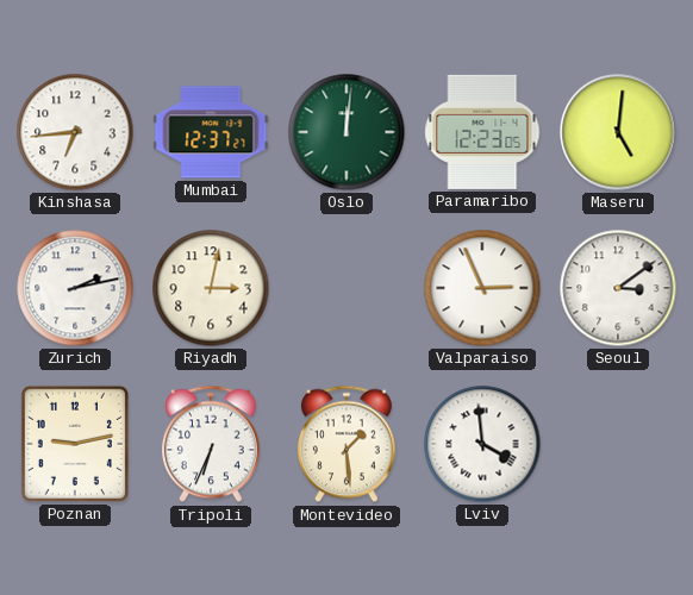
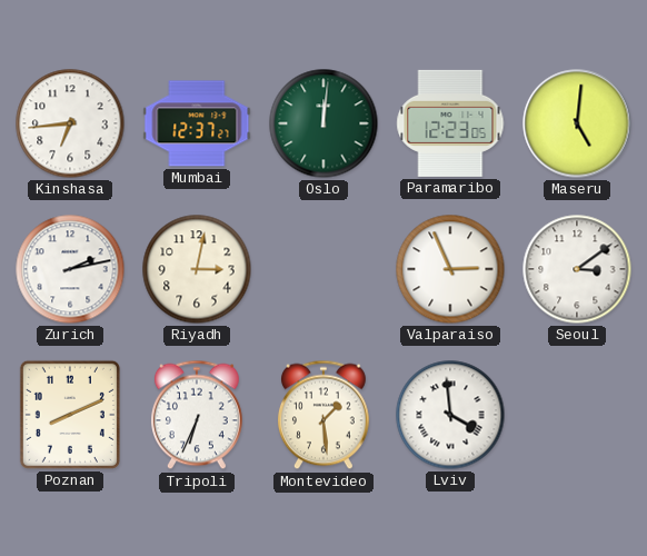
Poznan: 9:13 -> 8:11
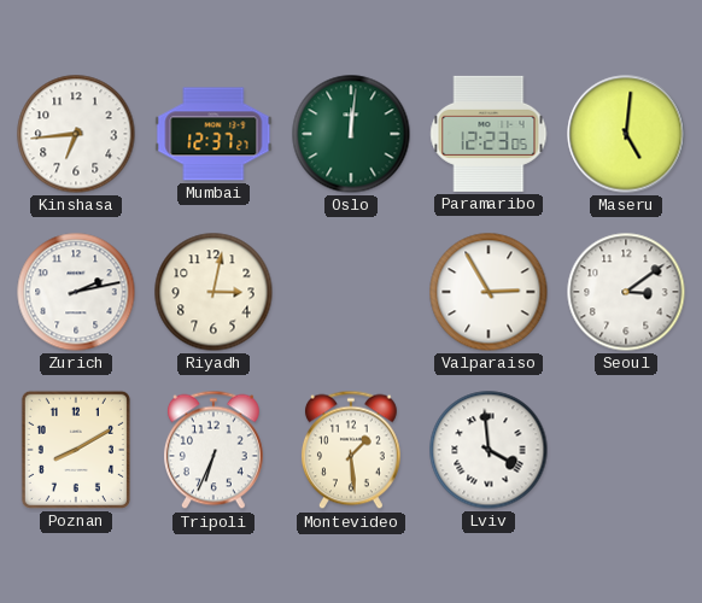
Valparaiso: 2:56 -> 2:55
Poznan: 8:11 -> 8:10
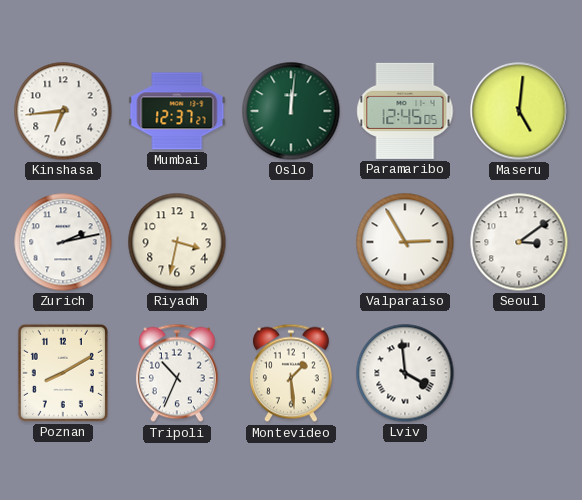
Paramaribo: 12:23 -> 12:45
Riyadh: 3:02 -> 3:32
Tripoli: 6:34 -> 10:34
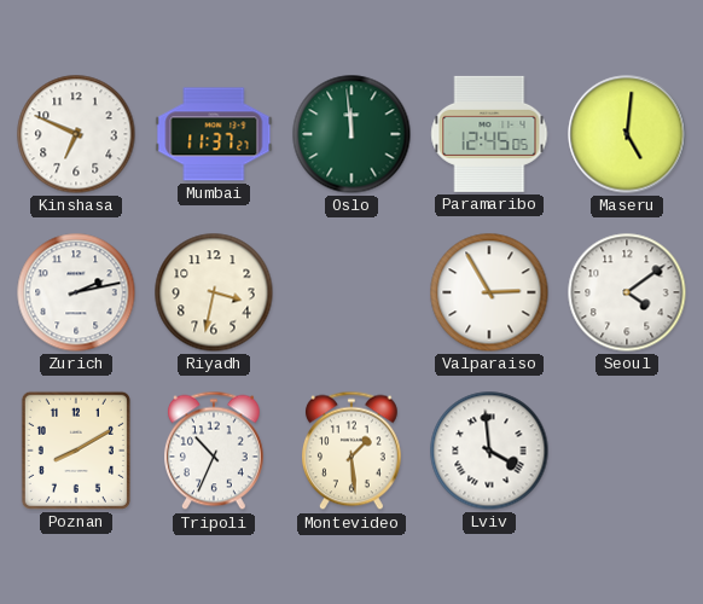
Kinshasa: 6:44 -> 6:49
Mumbai: 12:37 -> 11:37
Oslo: 12:01 -> 11:59
Seoul: 3:09 -> 4:09
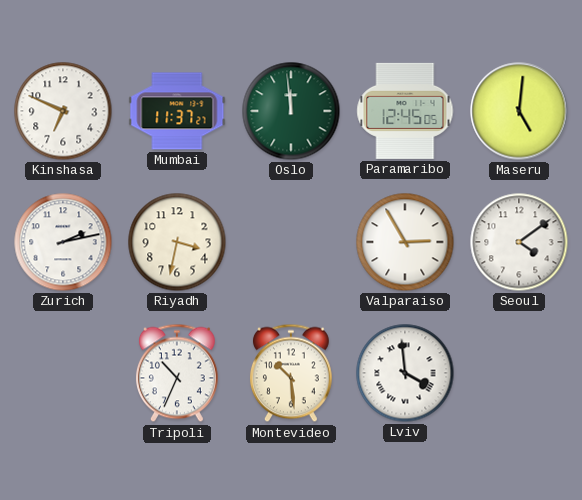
Poznan: 8:10 -> none
Montevideo: 1:29 -> 10:29
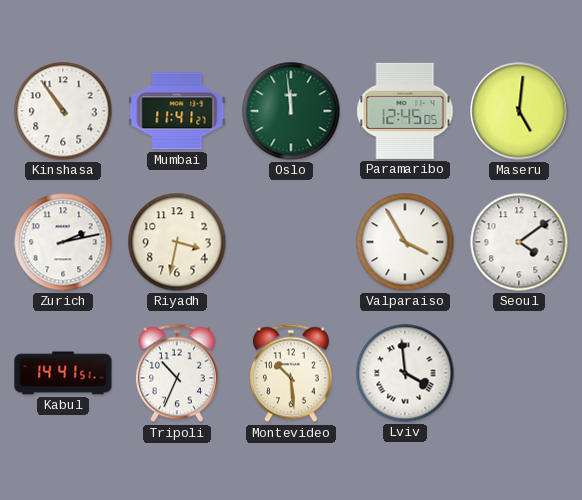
Kinshasa: 6:49 -> 10:54
Mumbai: 11:37 -> 11:41
Valparaiso: 2:55 -> 3:55
Kabul: none -> 14:41
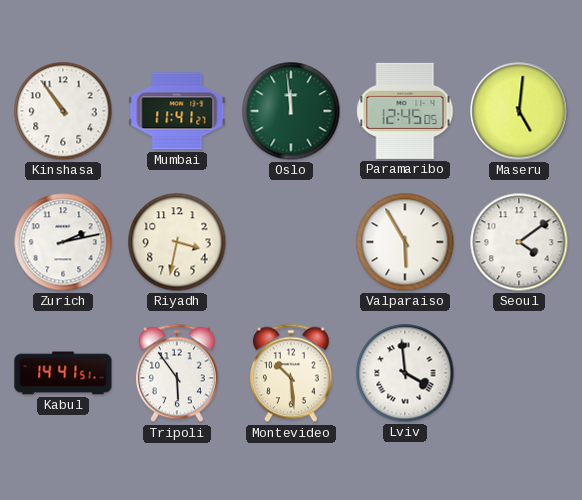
Valparaiso: 3:55 -> 5:55
Tripoli: 10:34 -> 5:54
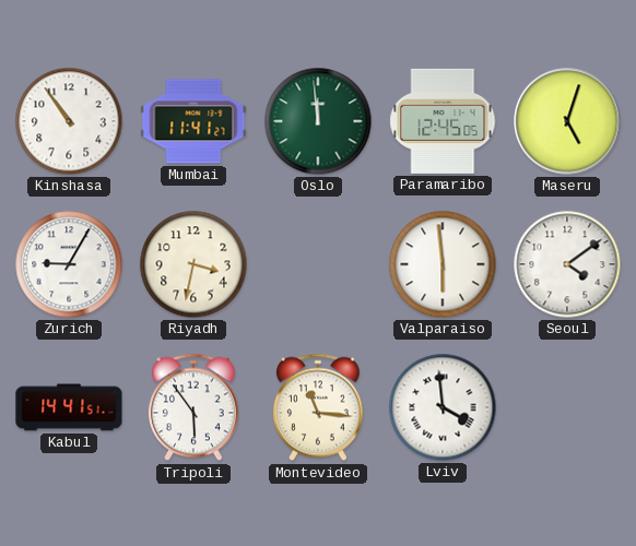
Maseru: 5:01 -> 5:03
Zurich: 2:13 -> 9:05
Valparaiso: 5:55 -> 5:59
Montevideo: 10:29 -> 11:16
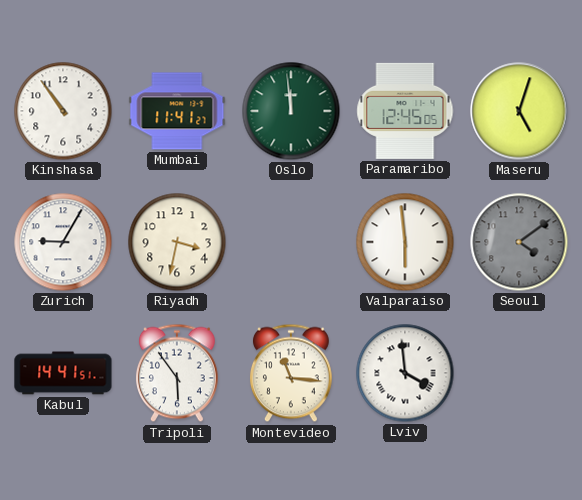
Seoul dial: white -> grey
